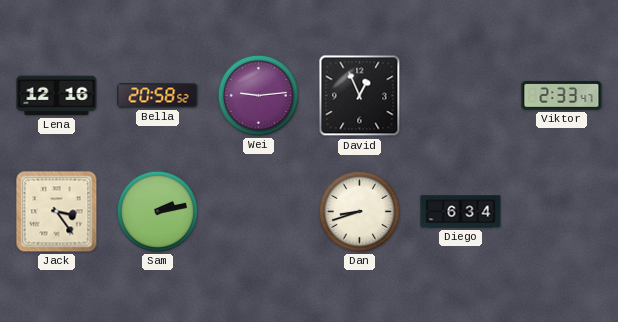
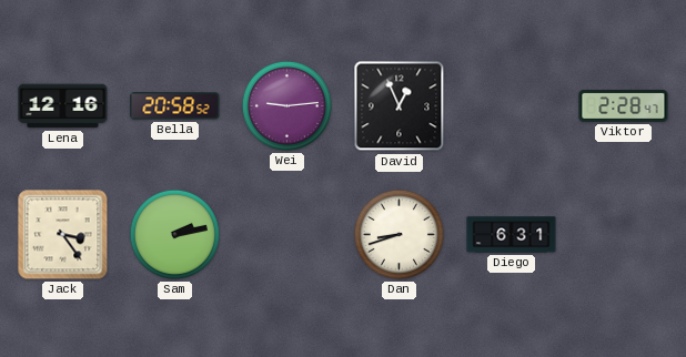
Viktor: 2:33 -> 2:28
Diego: 6:34 -> 6:31
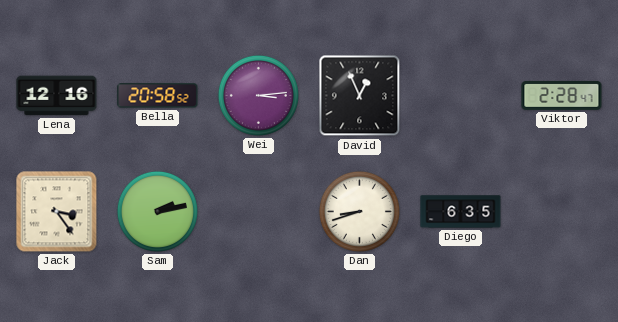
Wei: 9:14 -> 3:14
Diego: 6:31 -> 6:35
